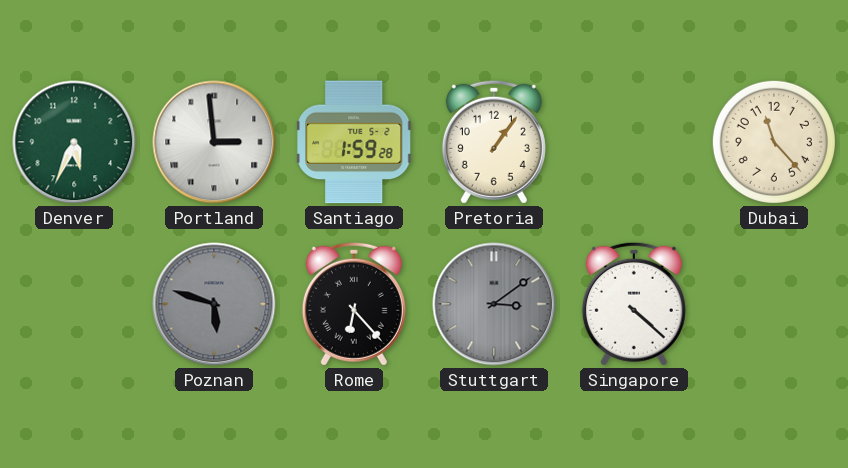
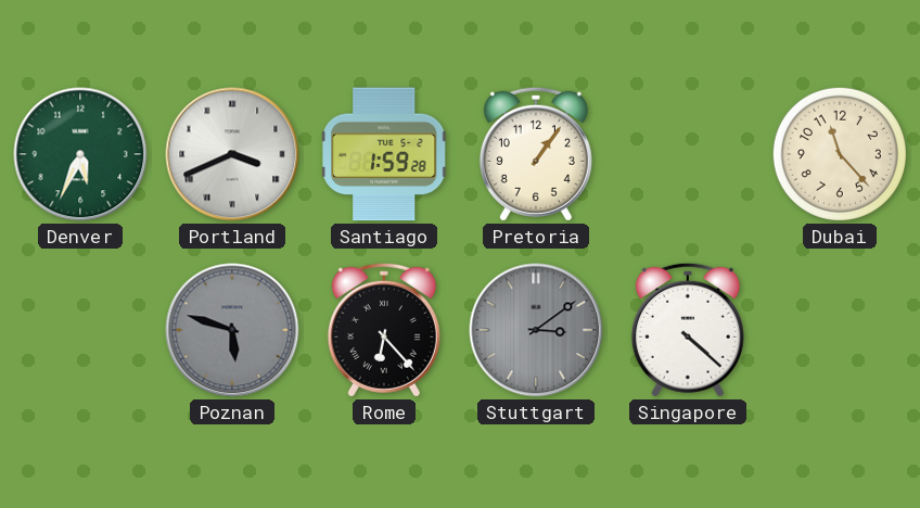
Portland: 2:59 -> 3:41
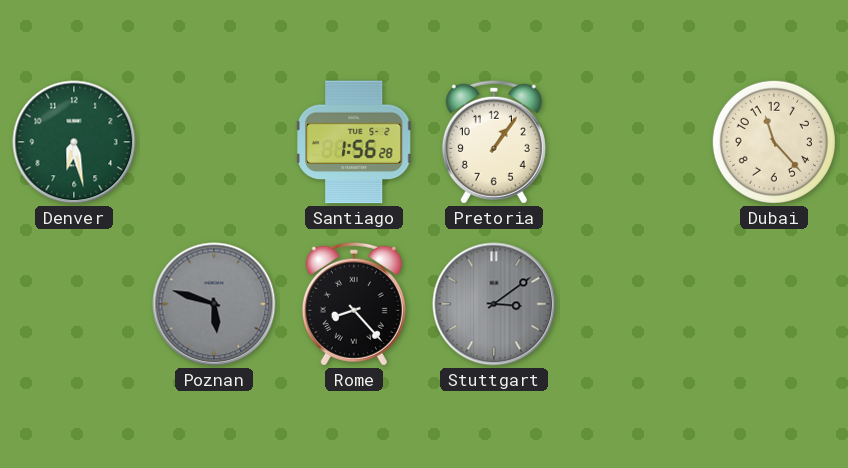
Denver: 5:34 -> 6:28
Portland: 3:41 -> none
Santiago: 1:59 -> 1:56
Rome: 6:23 -> 8:23
Singapore: 4:22 -> none
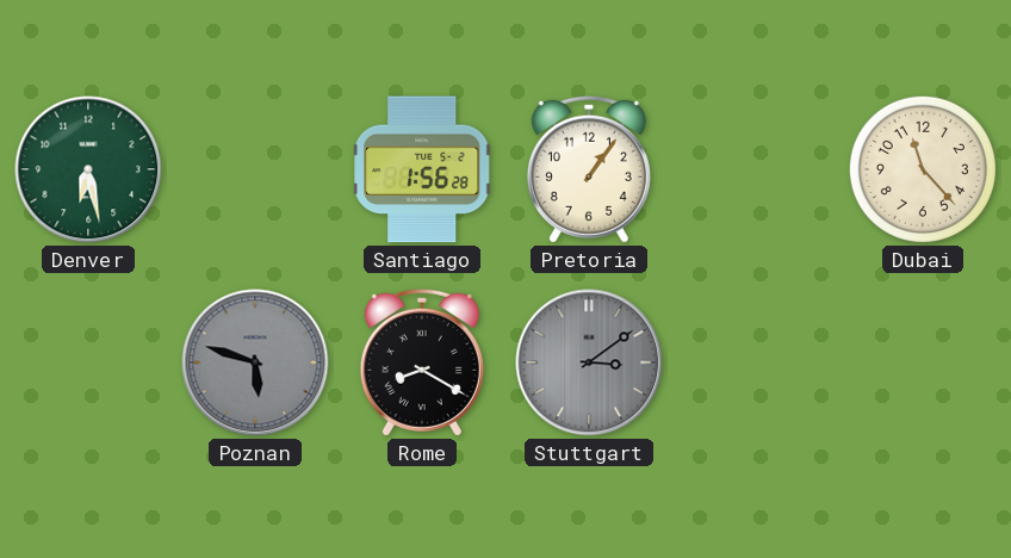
Rome: 8:23 -> 8:20
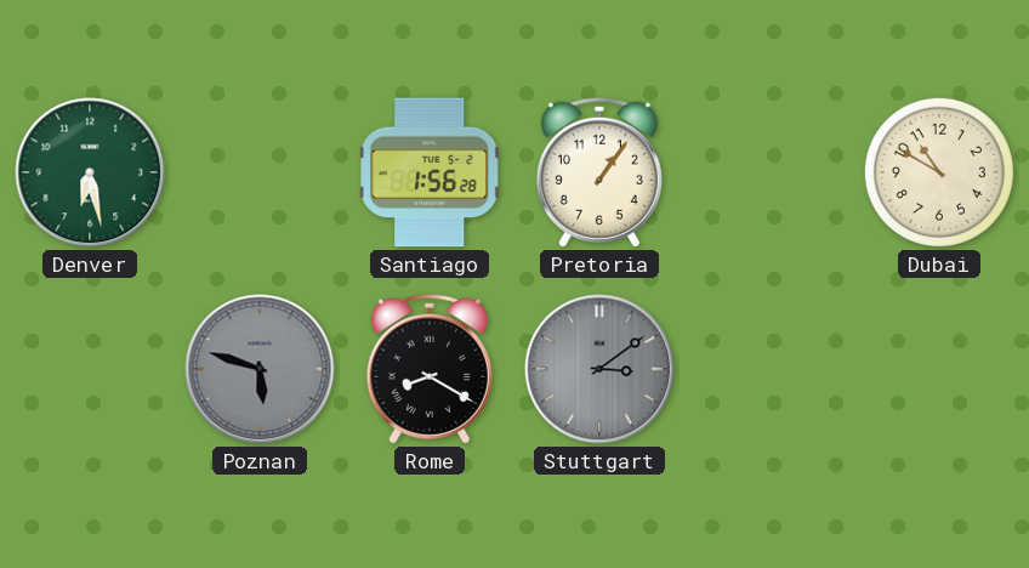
Dubai: 11:23 -> 10:50
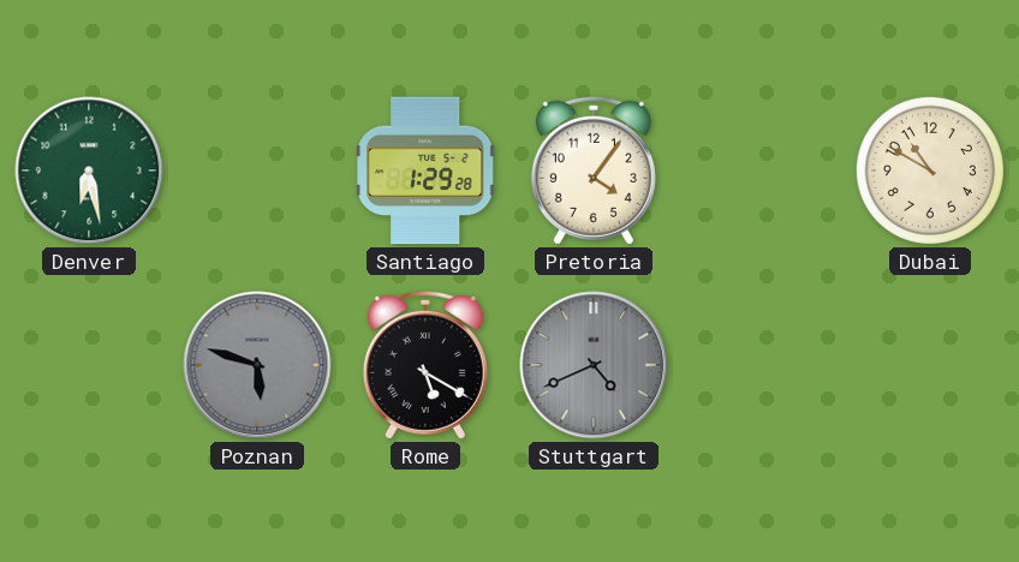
Santiago: 1:56 -> 1:29
Pretoria: 1:06 -> 4:06
Rome: 8:20 -> 5:20
Stuttgart: 3:09 -> 4:41
